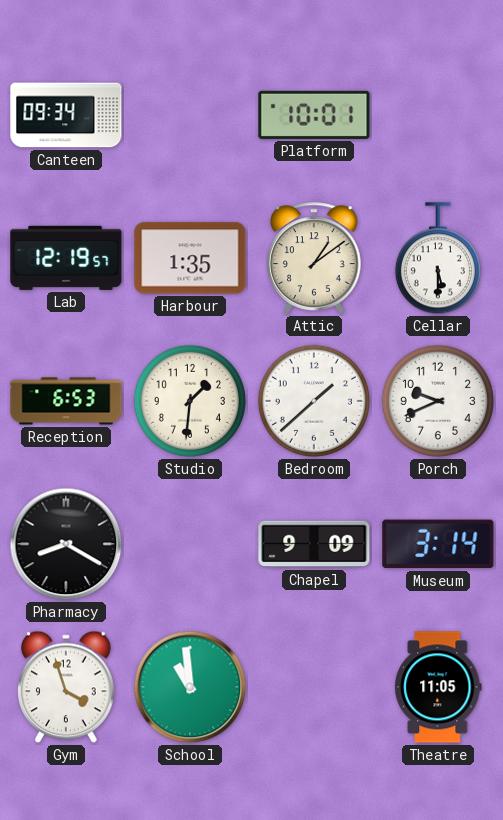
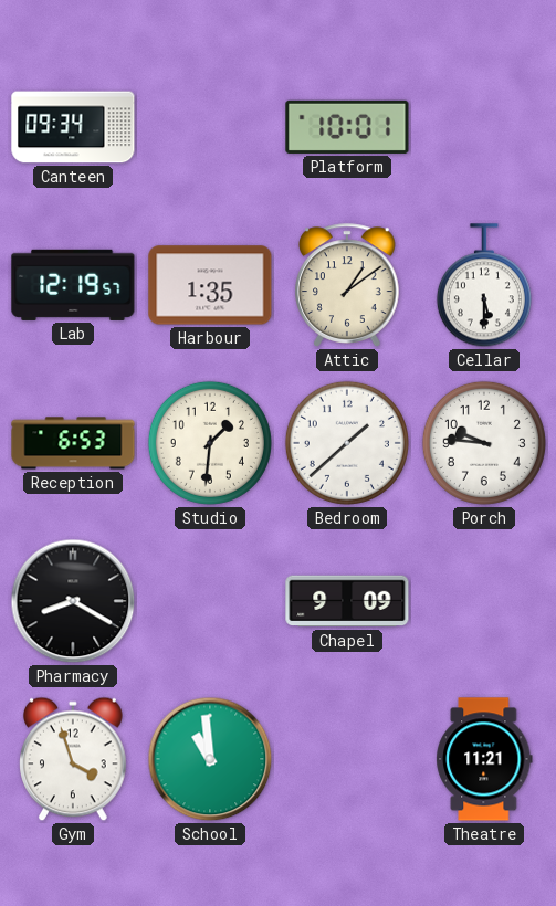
Porch: 9:41 -> 9:46
Museum: 3:14 -> none
Theatre: 11:05 -> 11:21
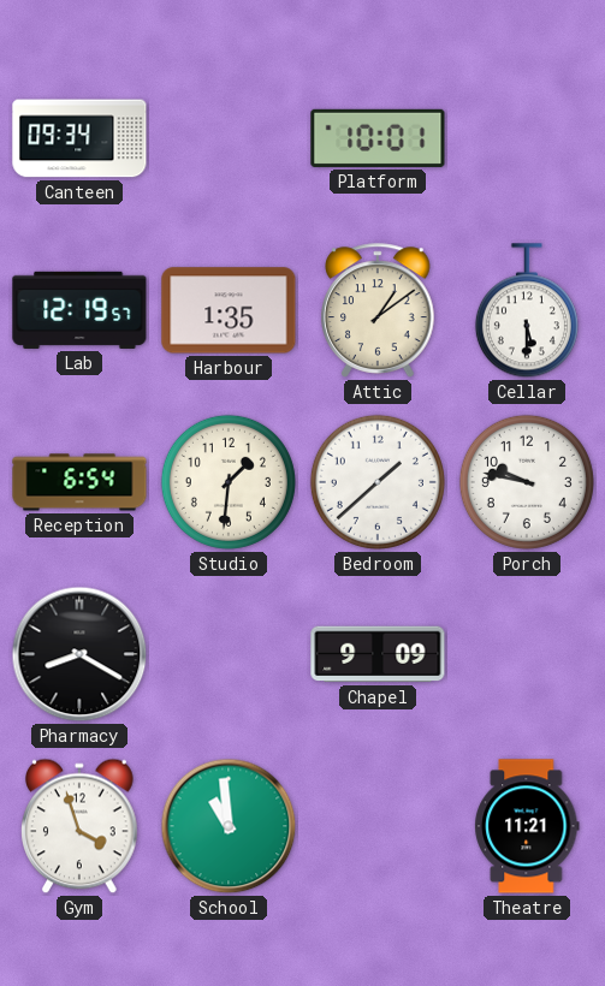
Reception: 6:53 -> 6:54
Porch: 9:46 -> 9:47
